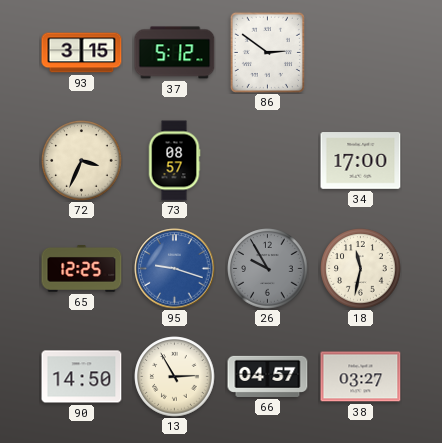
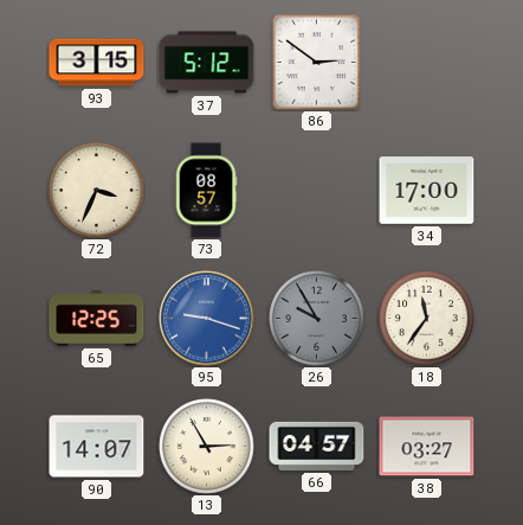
18: 11:32 -> 11:36
90: 14:50 -> 14:07
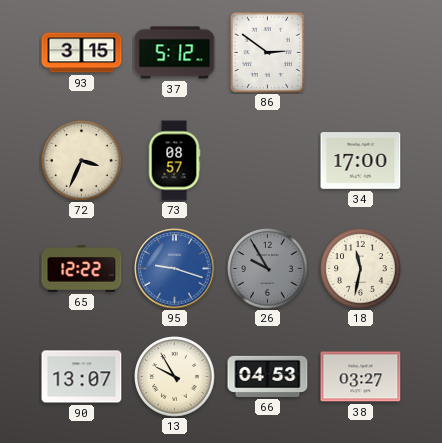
65: 12:25 -> 12:22
18: 11:36 -> 11:32
90: 14:07 -> 13:07
13: 2:55 -> 9:55
66: 04:57 -> 04:53
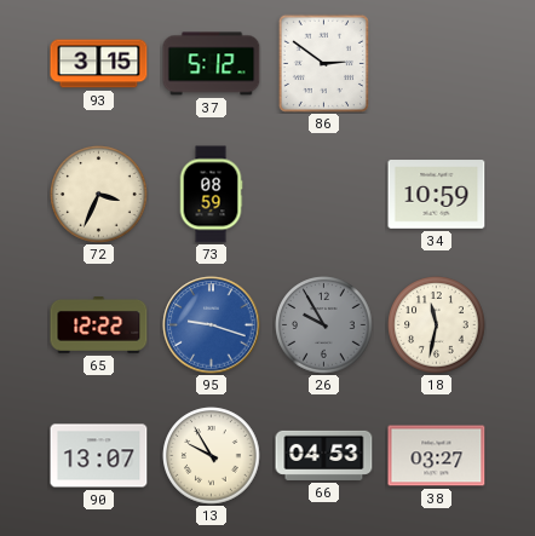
73: 08:57 -> 08:59
34: 17:00 -> 10:59
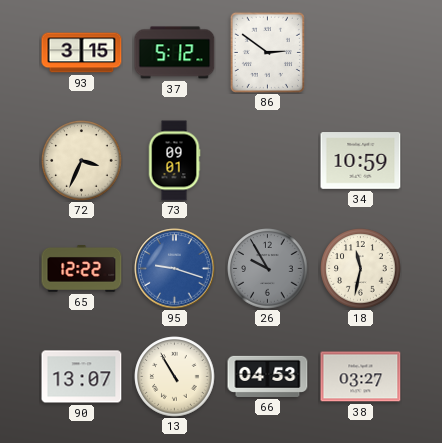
73: 08:59 -> 09:01
13: 9:55 -> 10:55
